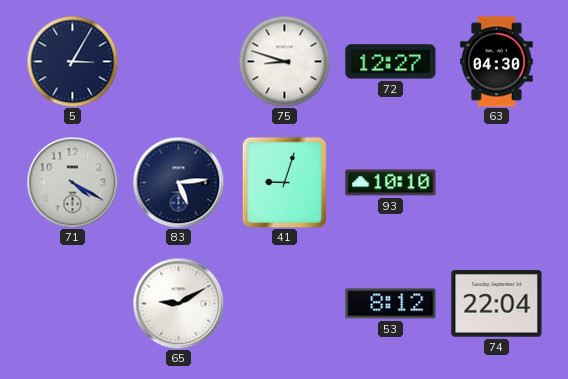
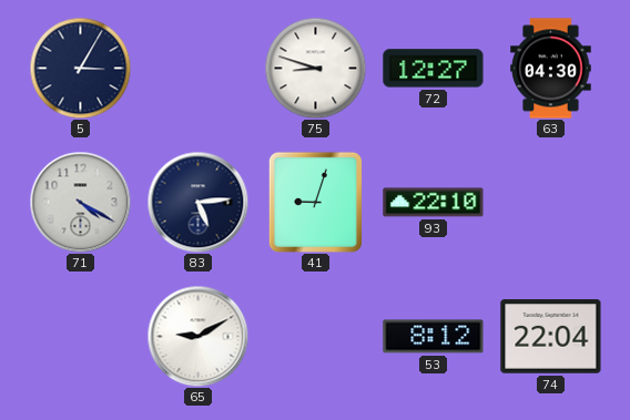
93: 10:10 -> 22:10
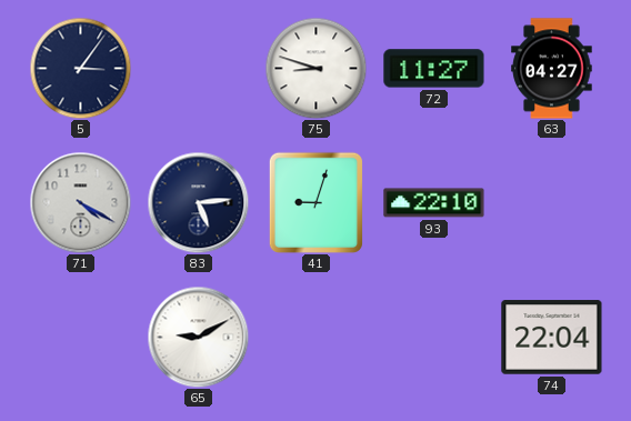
5: 3:05 -> 3:06
72: 12:27 -> 11:27
63: 04:30 -> 04:27
53: 8:12 -> none
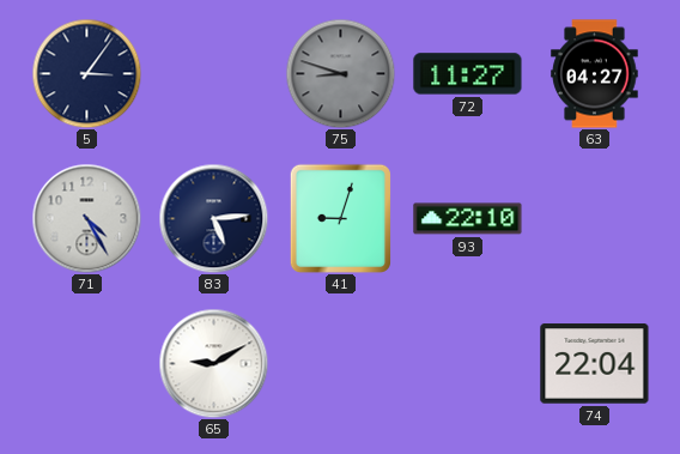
75 dial: white -> grey
71: 4:20 -> 4:25
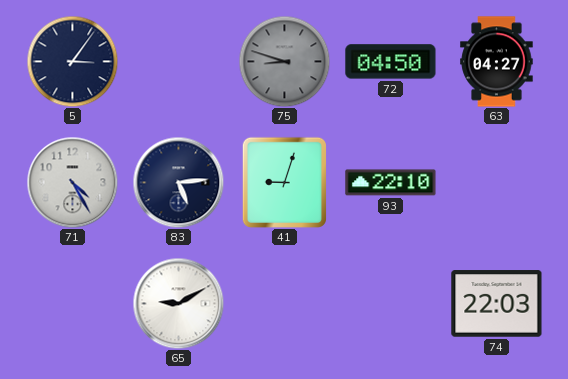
72: 11:27 -> 04:50
74: 22:04 -> 22:03
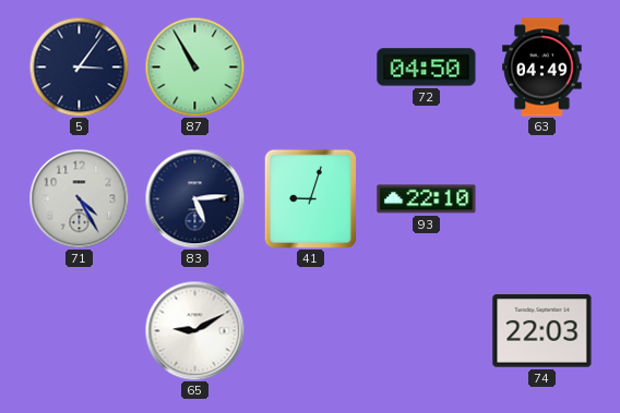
87: none -> 10:55
75: 8:48 -> none
63: 04:27 -> 04:49
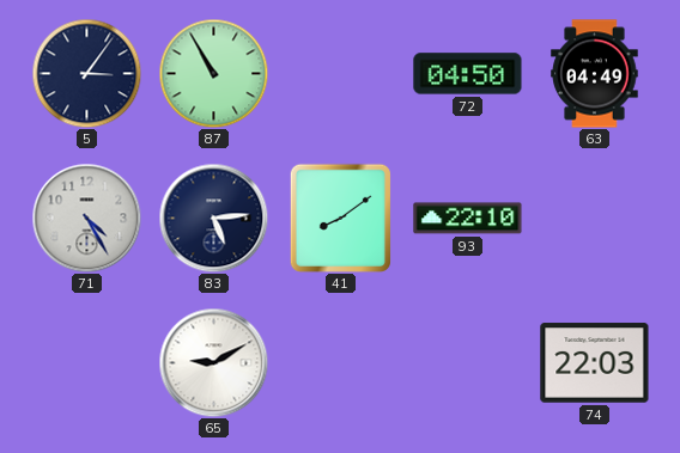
41: 9:03 -> 8:09
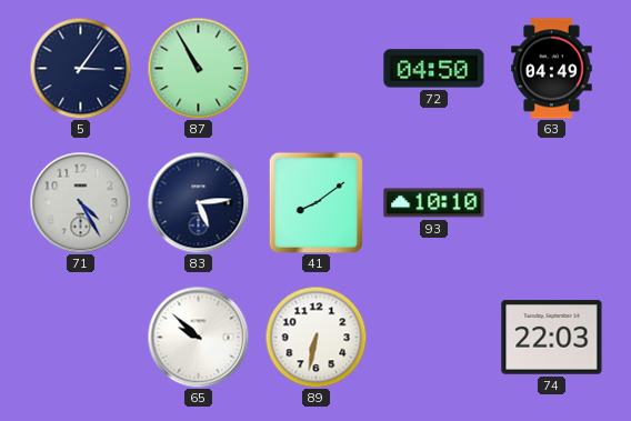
93: 22:10 -> 10:10
65: 9:10 -> 9:52
89: none -> 6:32
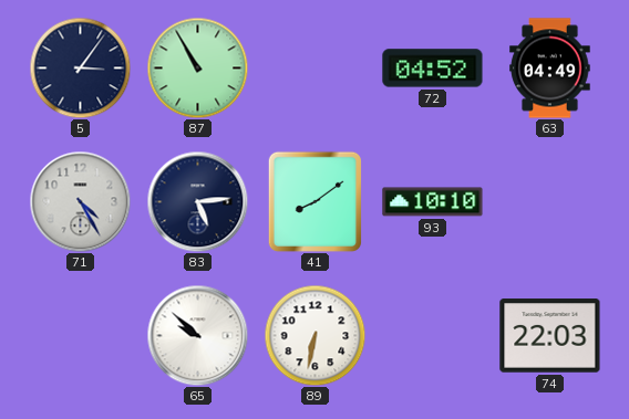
72: 04:50 -> 04:52
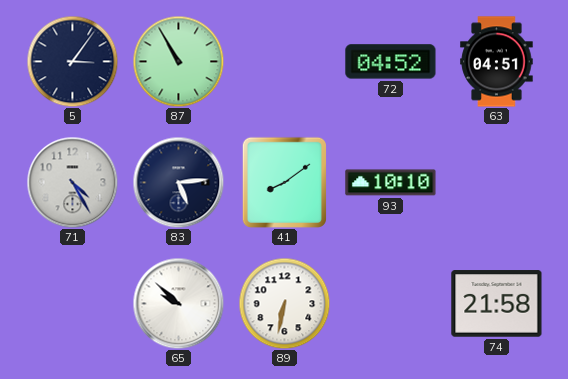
63: 04:49 -> 04:51
74: 22:03 -> 21:58
